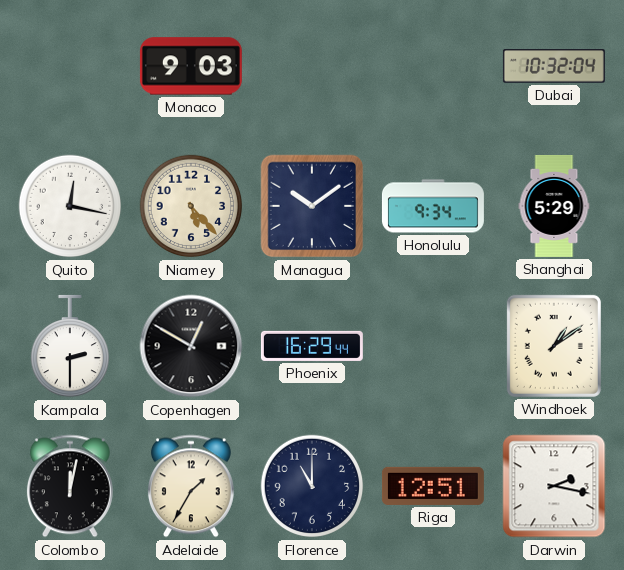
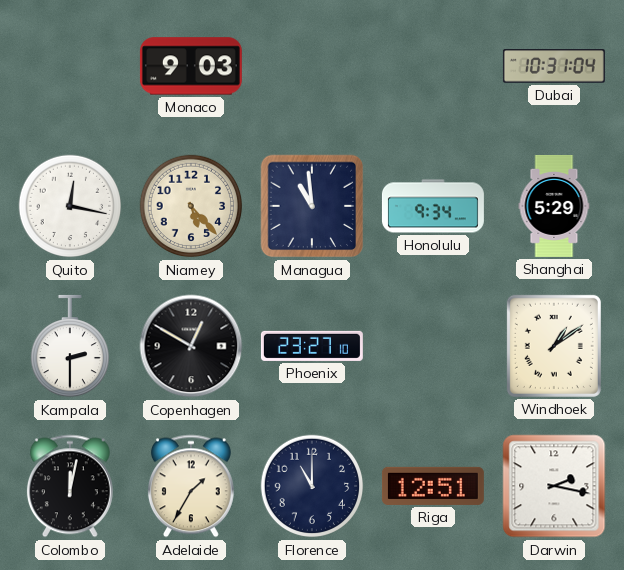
Dubai: 10:32 -> 10:31
Managua: 10:09 -> 10:59
Phoenix: 16:29 -> 23:27
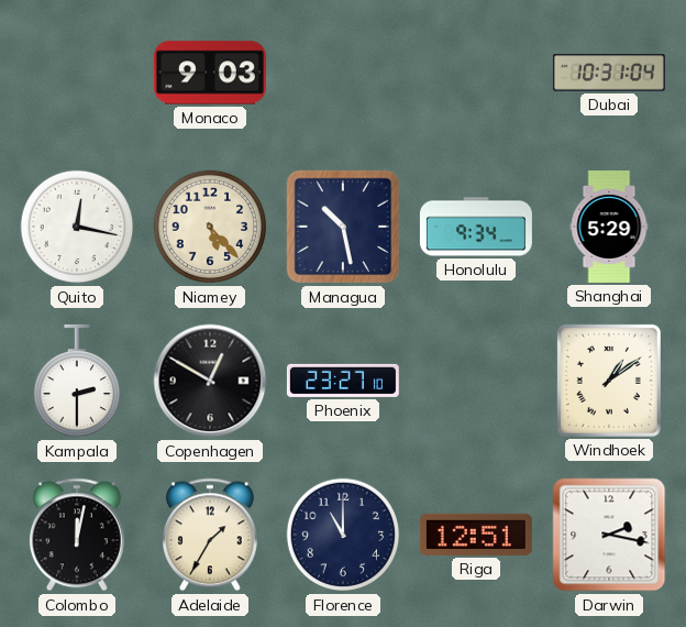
Managua: 10:59 -> 10:28
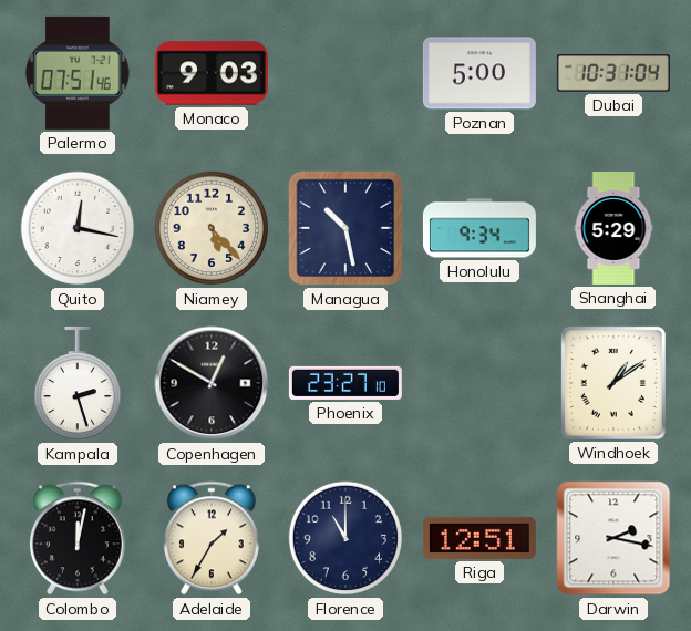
Palermo: none -> 07:51
Poznan: none -> 5:00
Kampala: 2:30 -> 2:27
